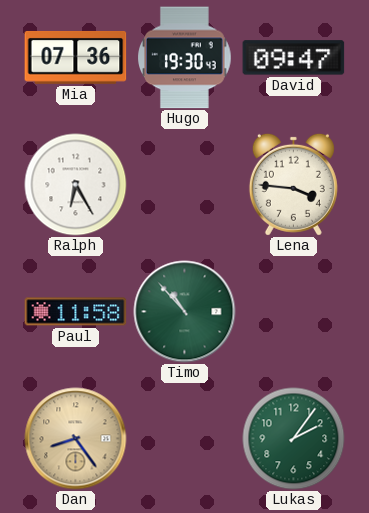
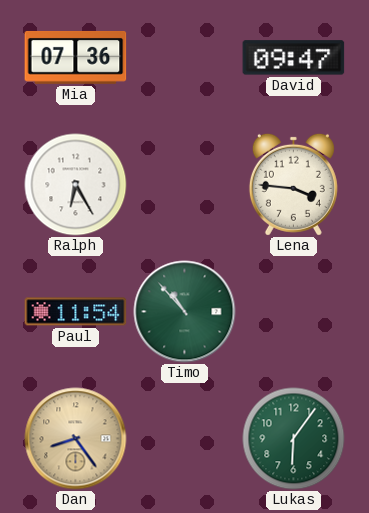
Hugo: 19:30 -> none
Paul: 11:58 -> 11:54
Lukas: 2:06 -> 6:06
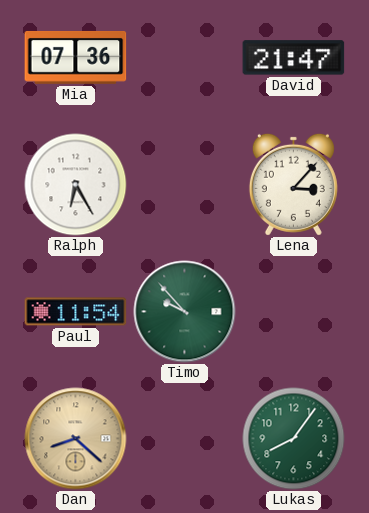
David: 09:47 -> 21:47
Lena: 3:46 -> 3:07
Timo: 10:53 -> 9:53
Dan: 8:24 -> 8:22
Lukas: 6:06 -> 8:06
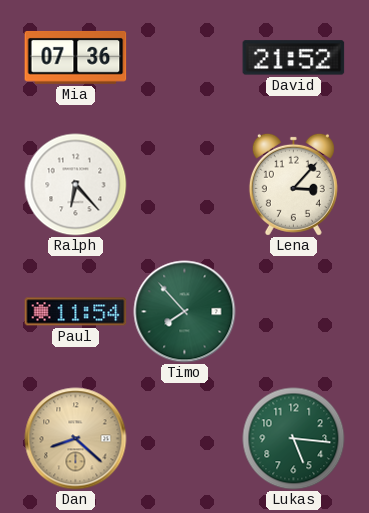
David: 21:47 -> 21:52
Ralph: 6:25 -> 6:23
Timo: 9:53 -> 7:53
Lukas: 8:06 -> 5:16
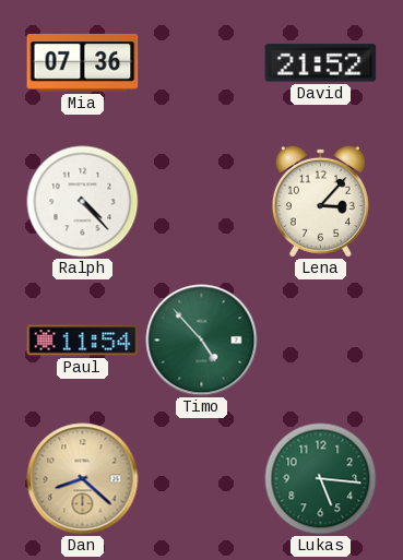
Ralph: 6:23 -> 4:23
Timo: 7:53 -> 4:53
